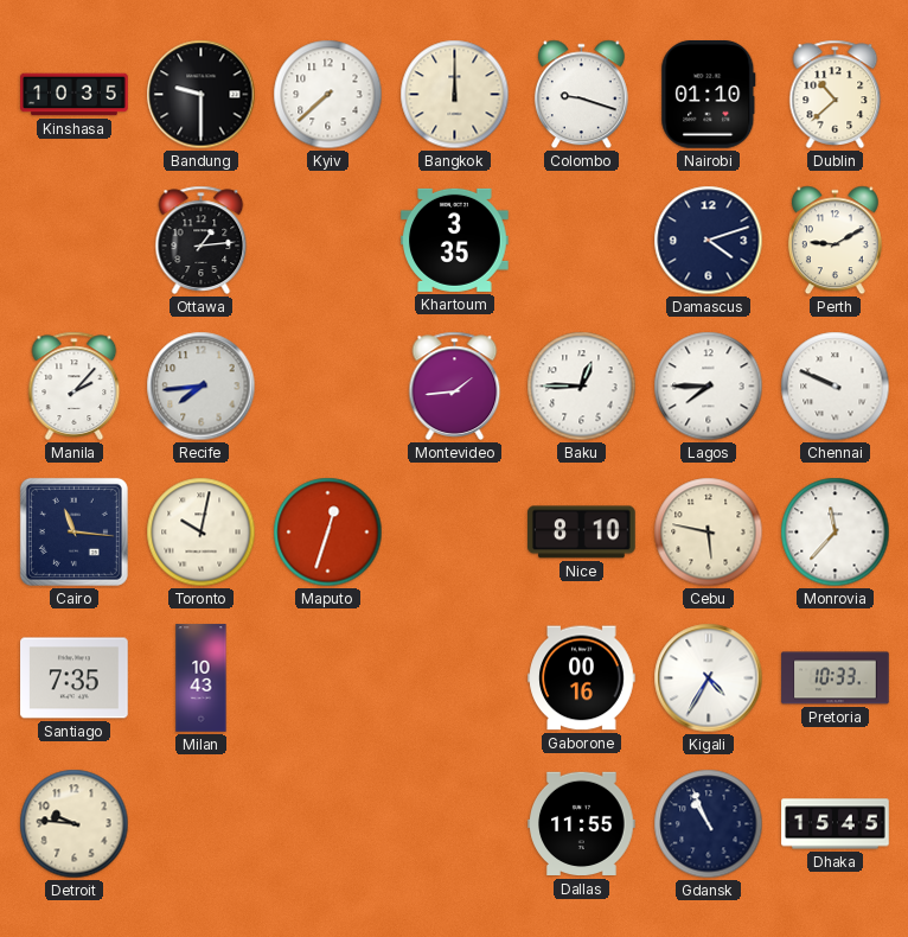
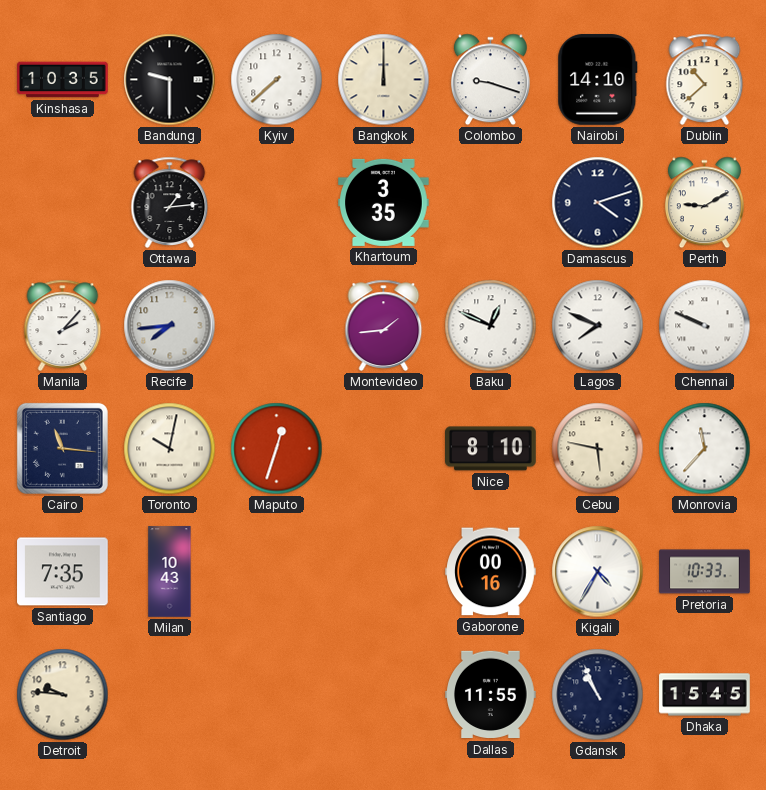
Nairobi: 01:10 -> 14:10
Baku: 12:45 -> 12:49
Lagos: 7:45 -> 7:49
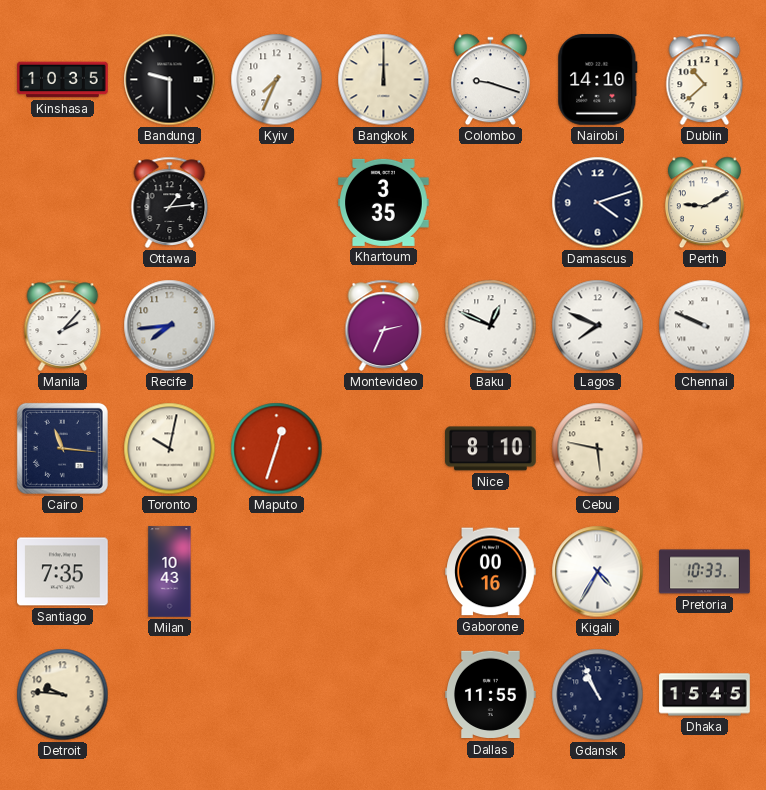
Kyiv: 7:38 -> 7:34
Montevideo: 1:44 -> 2:34
Monrovia: 11:37 -> none
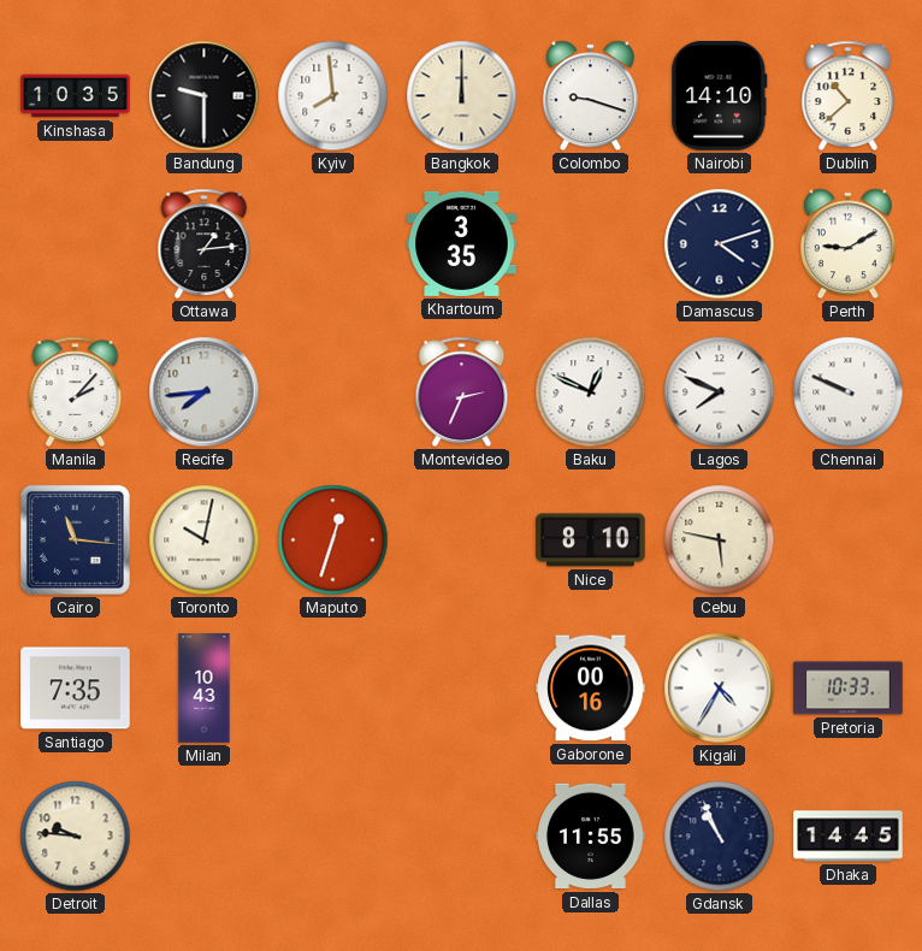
Kyiv: 7:34 -> 7:59
Dhaka: 15:45 -> 14:45
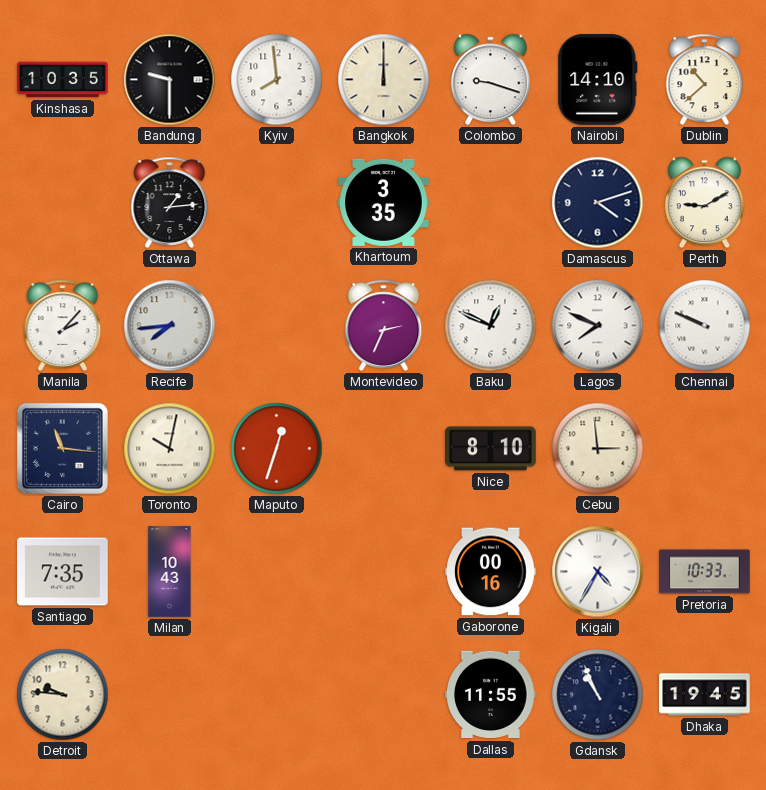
Cebu: 5:47 -> 2:59
Dhaka: 14:45 -> 19:45
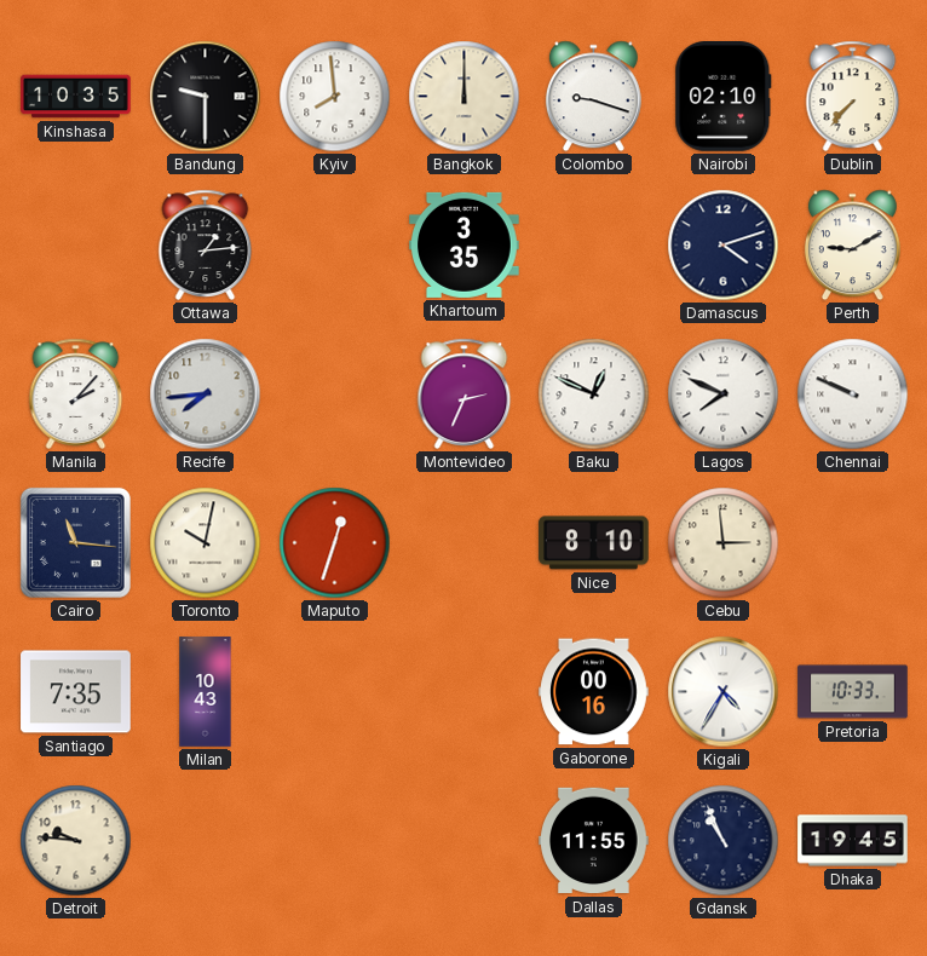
Nairobi: 14:10 -> 02:10
Dublin: 10:38 -> 7:37
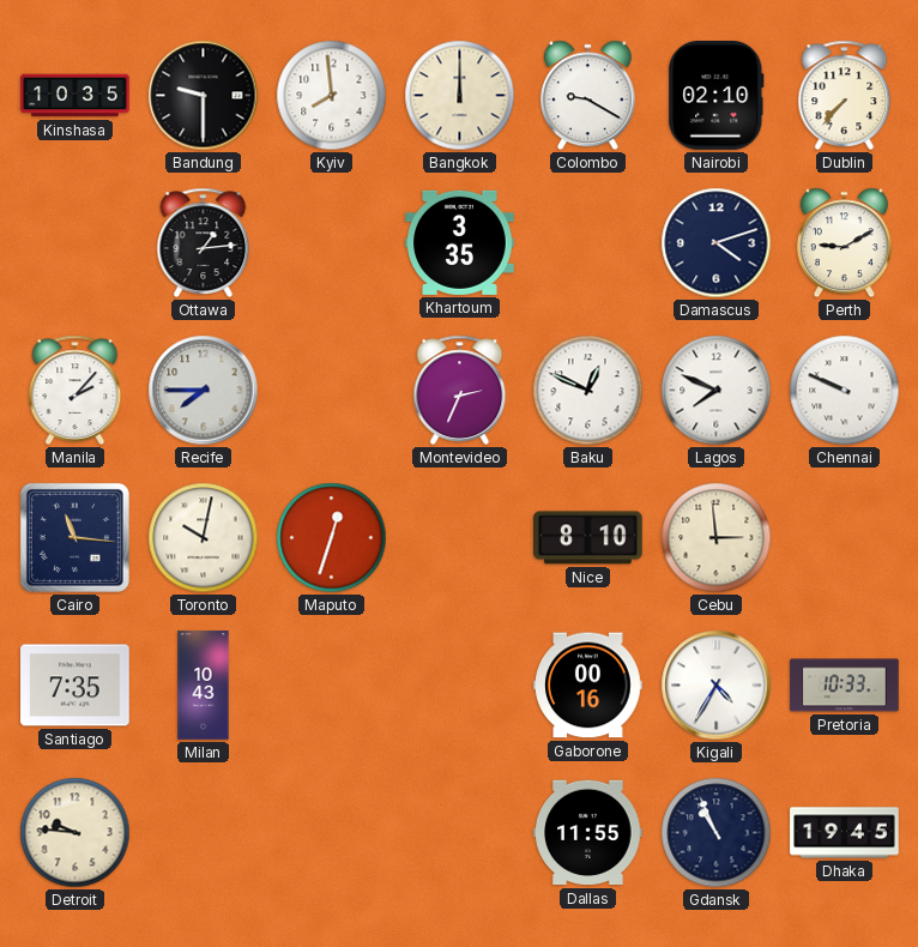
Colombo: 9:18 -> 9:20
Recife: 7:44 -> 7:45
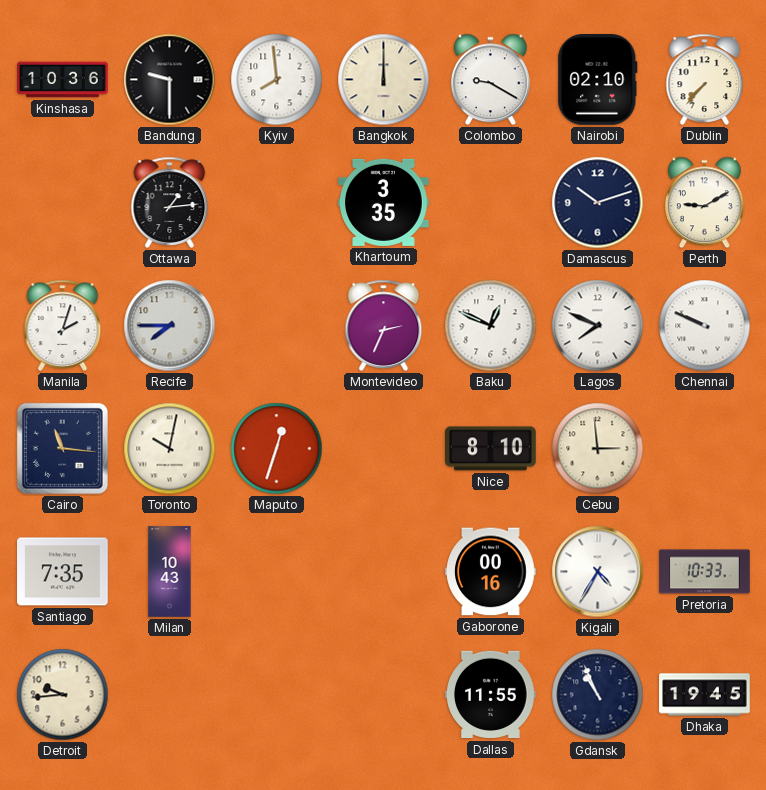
Kinshasa: 10:35 -> 10:36
Damascus: 4:12 -> 10:12
Manila: 2:07 -> 2:03
Detroit: 9:46 -> 9:44
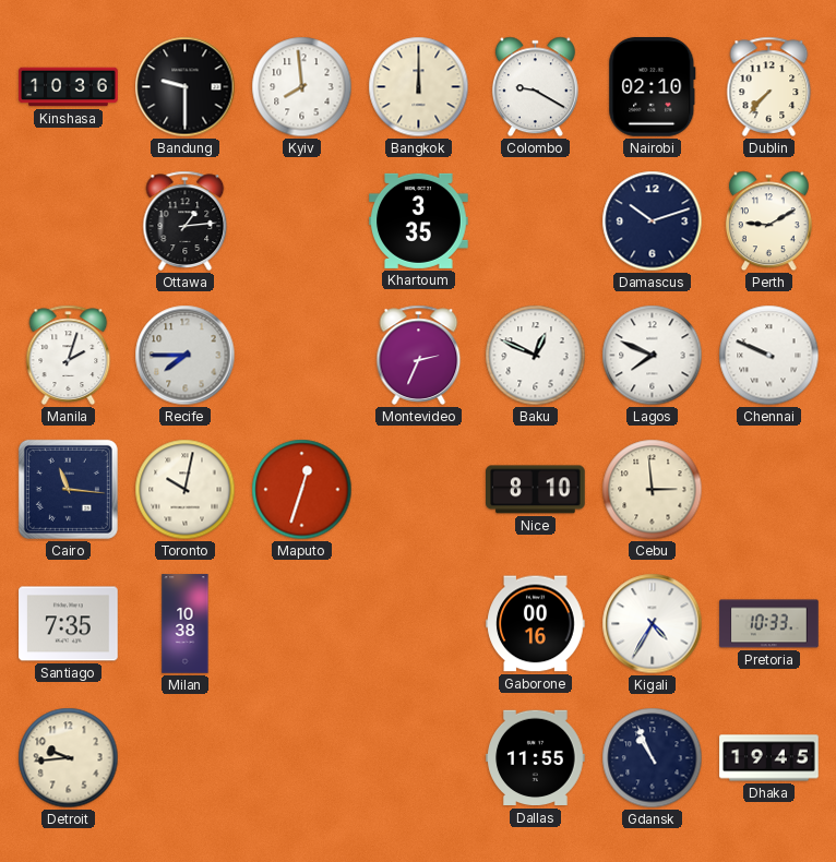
Milan: 10:43 -> 10:38
